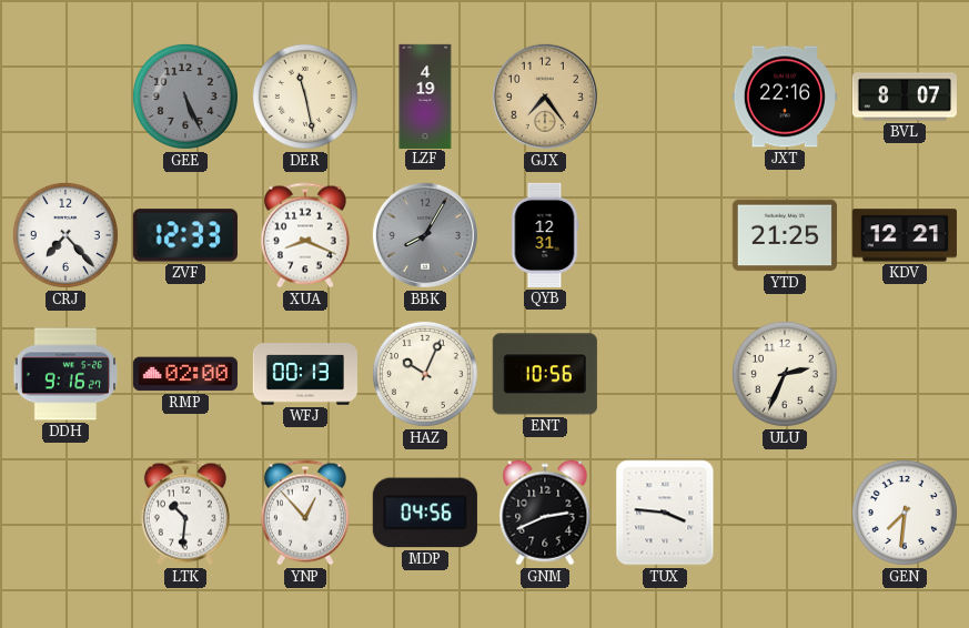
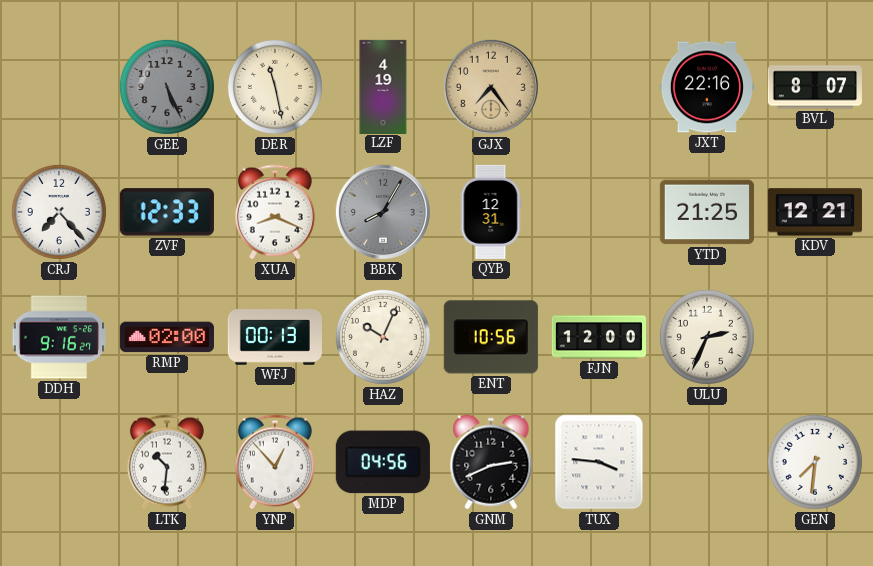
FJN: none -> 12:00
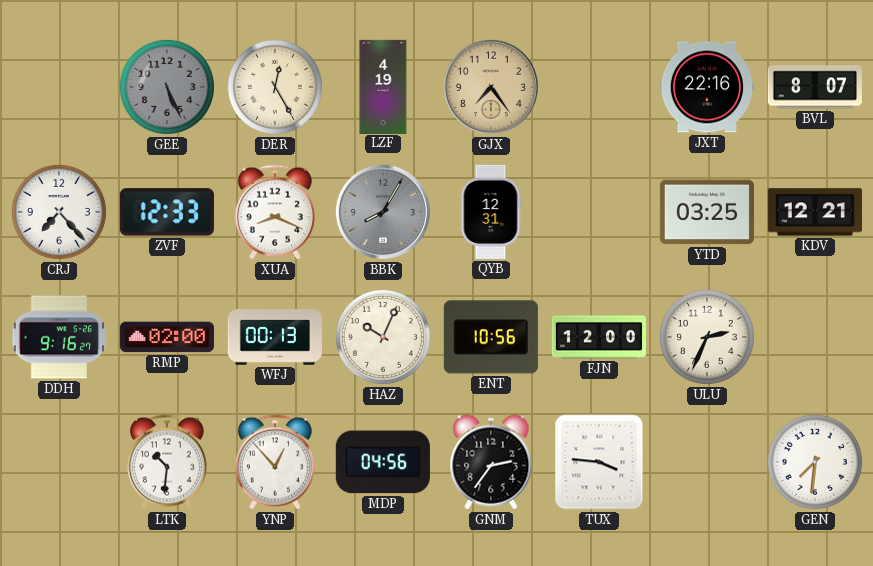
DER: 11:28 -> 12:25
YTD: 21:25 -> 03:25
GNM: 2:41 -> 2:36
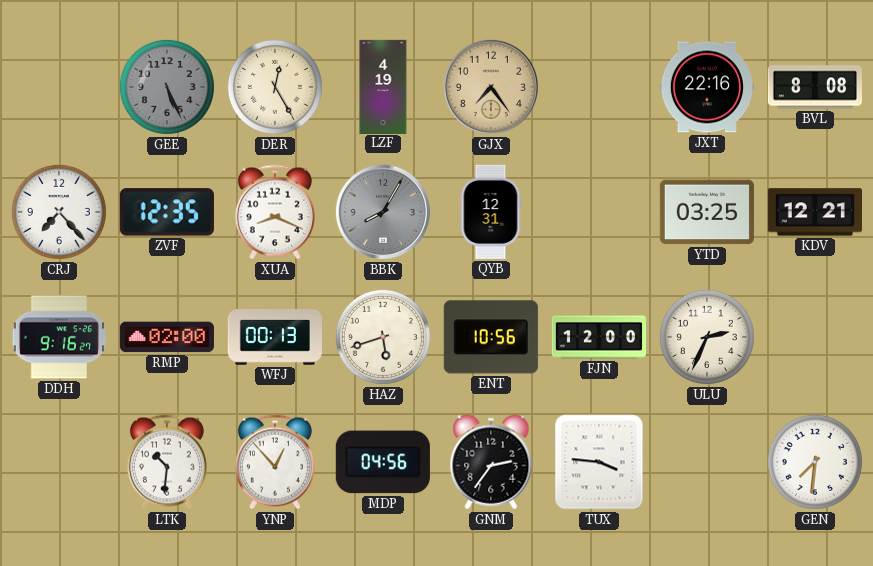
BVL: 8:07 -> 8:08
ZVF: 12:33 -> 12:35
HAZ: 10:04 -> 5:42
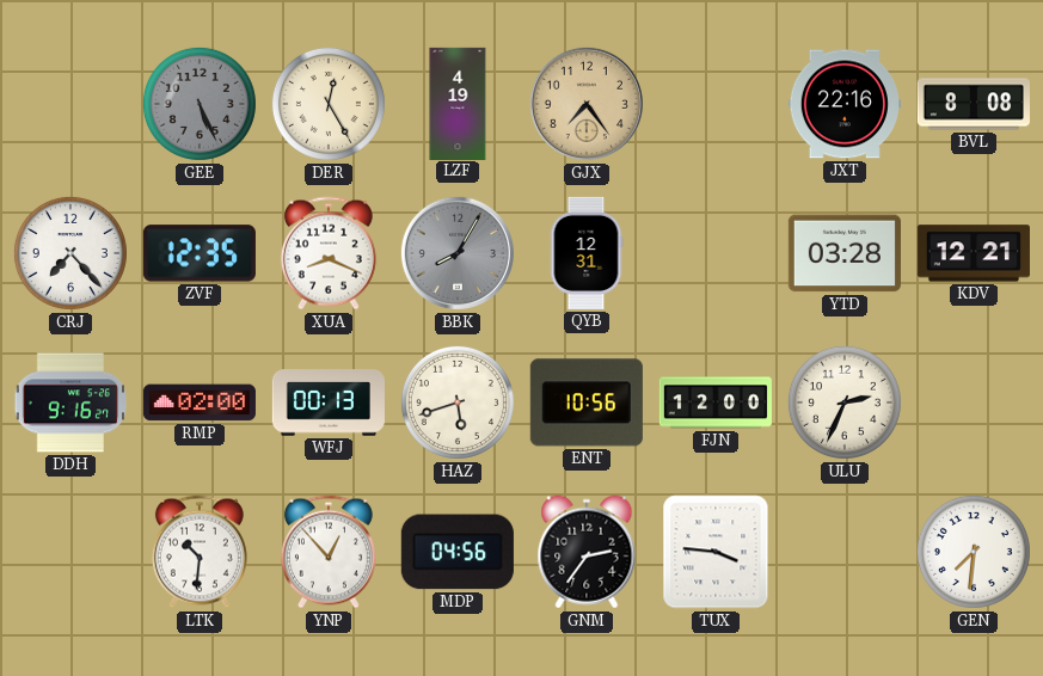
YTD: 03:25 -> 03:28
